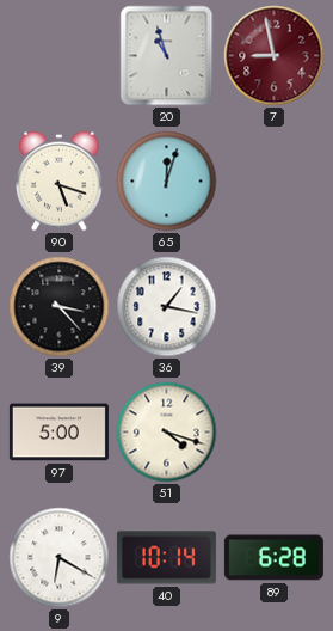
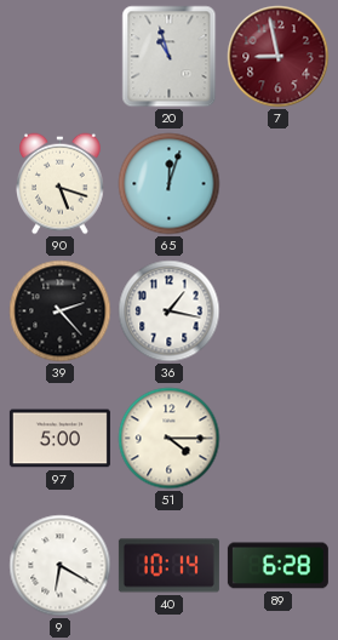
39: 3:23 -> 2:23
51: 4:18 -> 4:15
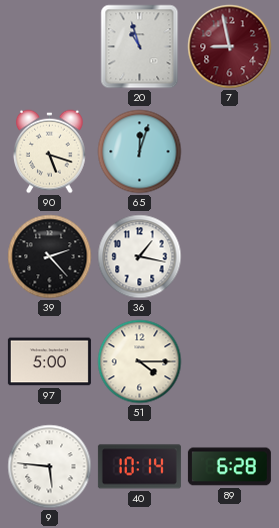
9: 6:20 -> 5:46
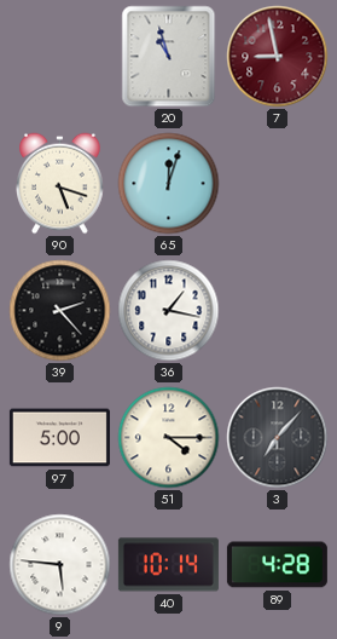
3: none -> 7:07
89: 6:28 -> 4:28
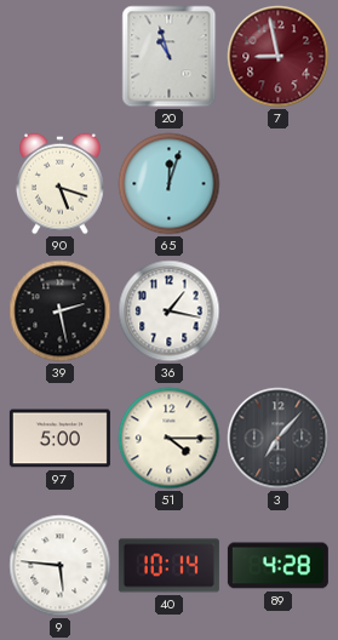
39: 2:23 -> 2:28
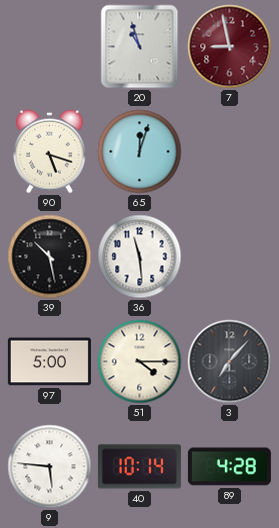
39: 2:28 -> 10:28
36: 1:17 -> 11:29
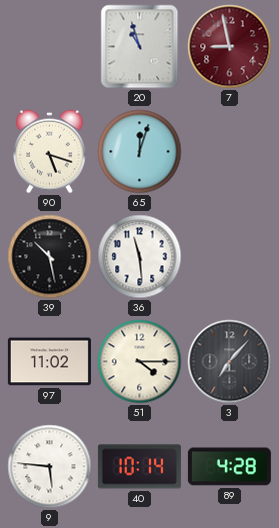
97: 5:00 -> 11:02
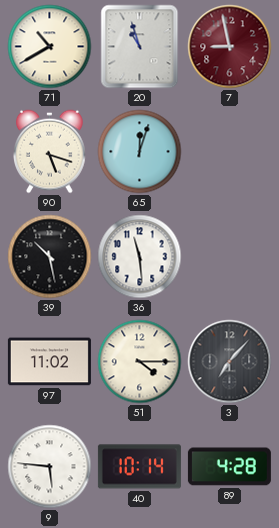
71: none -> 10:40
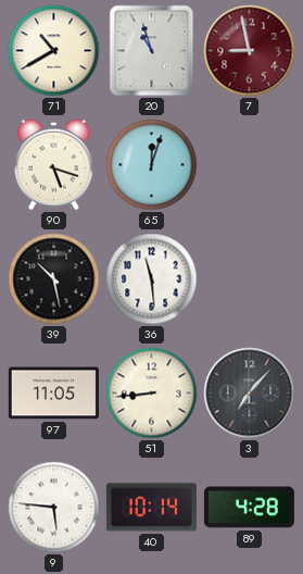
97: 11:02 -> 11:05
51: 4:15 -> 8:44
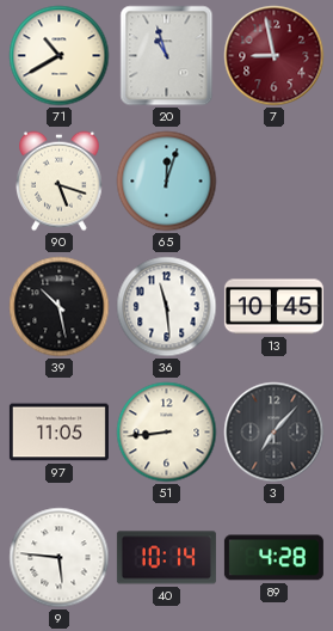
13: none -> 10:45
